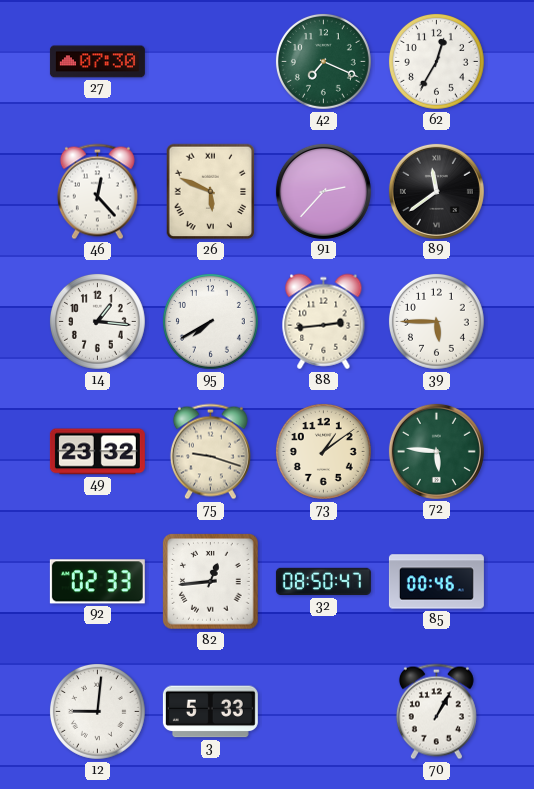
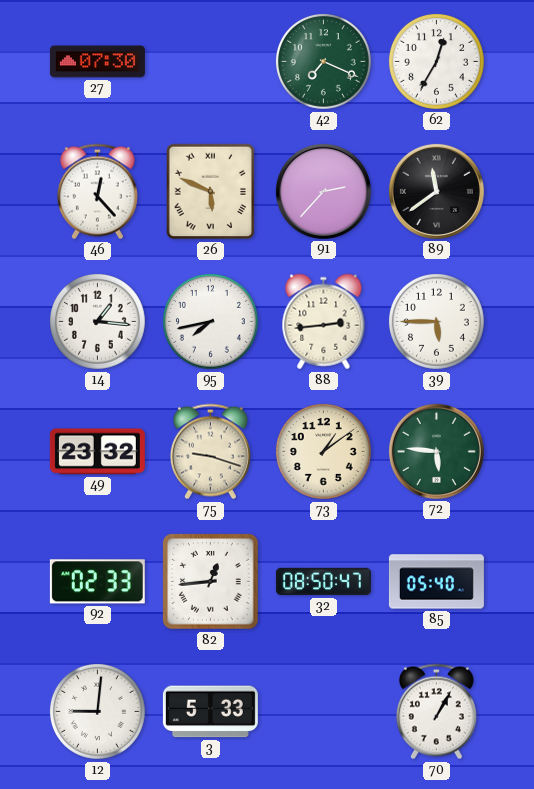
95: 7:40 -> 7:43
85: 00:46 -> 05:40
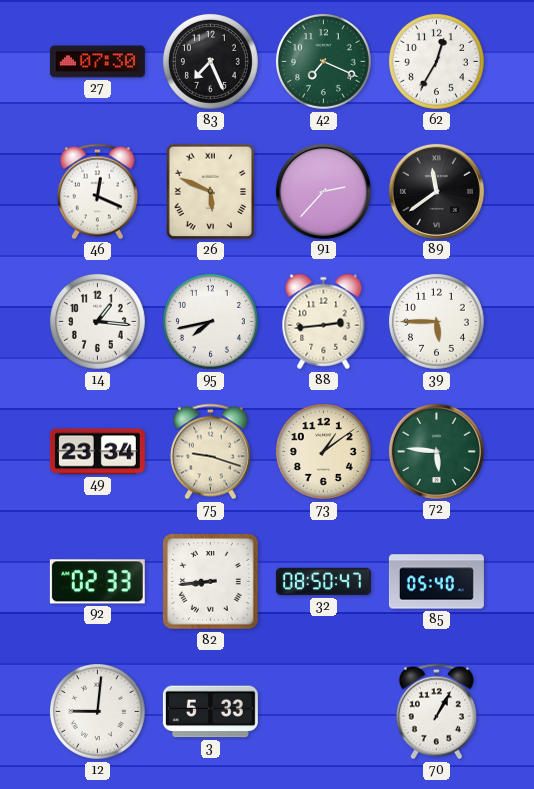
83: none -> 7:26
46: 12:23 -> 12:19
49: 23:32 -> 23:34
82: 12:44 -> 8:44
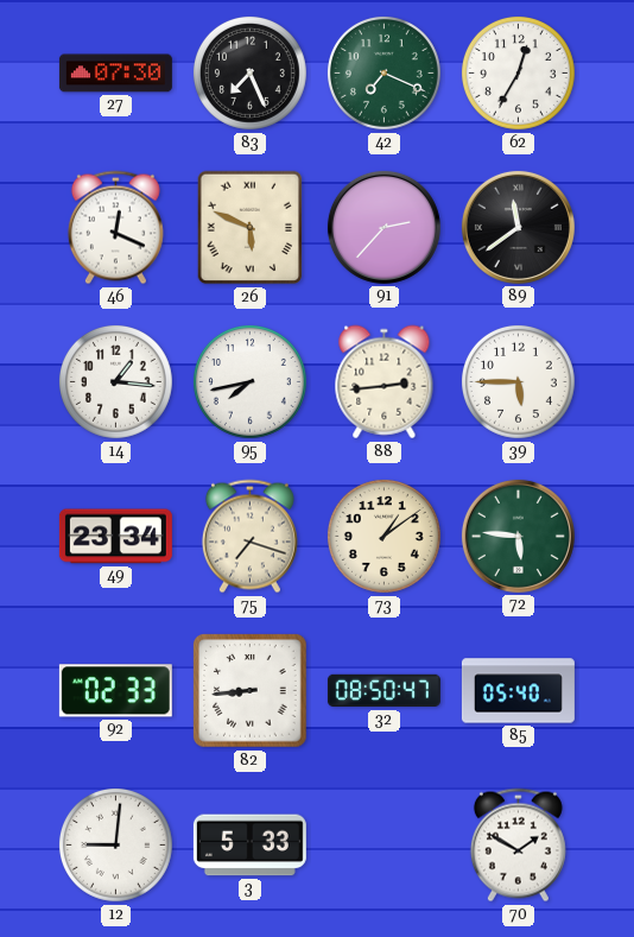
75: 9:18 -> 7:18
70: 1:05 -> 1:50
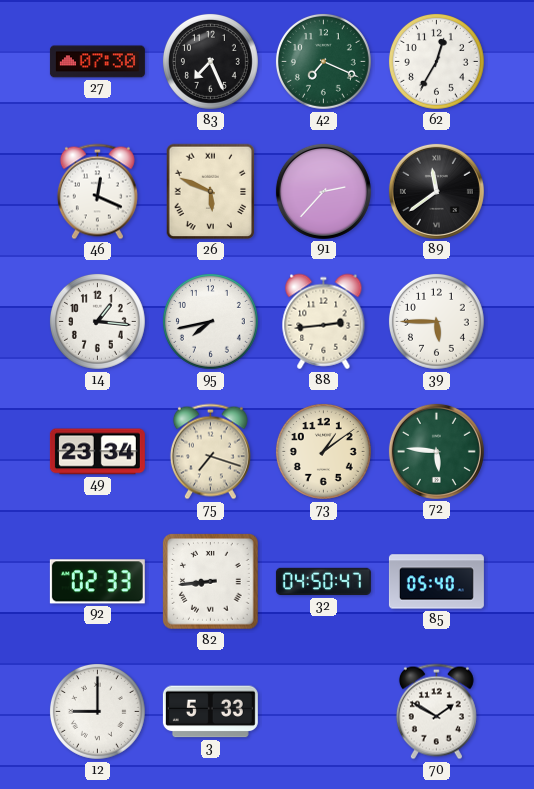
32: 08:50 -> 04:50
12: 9:01 -> 9:00
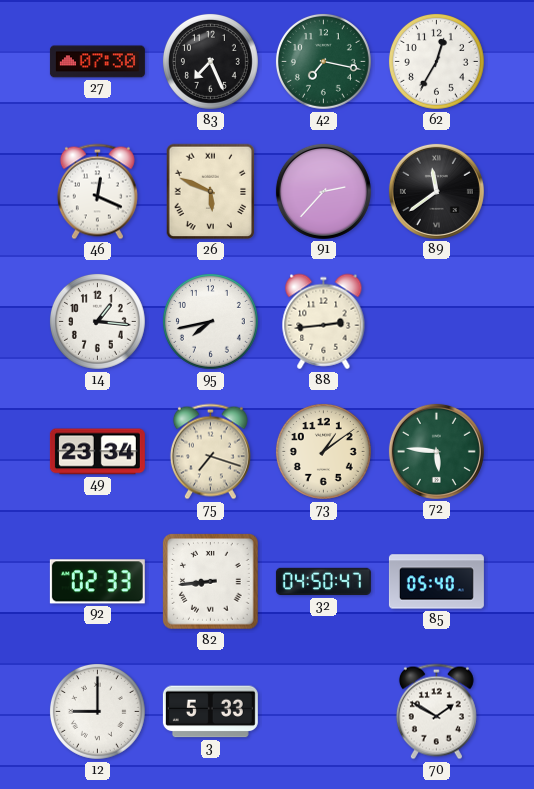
42: 7:19 -> 7:17
39: 5:45 -> none
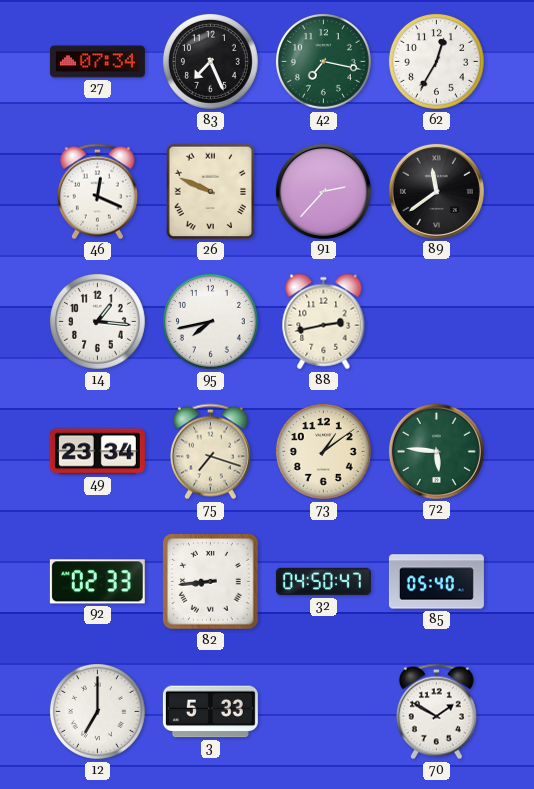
27: 07:30 -> 07:34
26: 5:49 -> 9:49
88: 2:44 -> 2:43
12: 9:00 -> 7:00
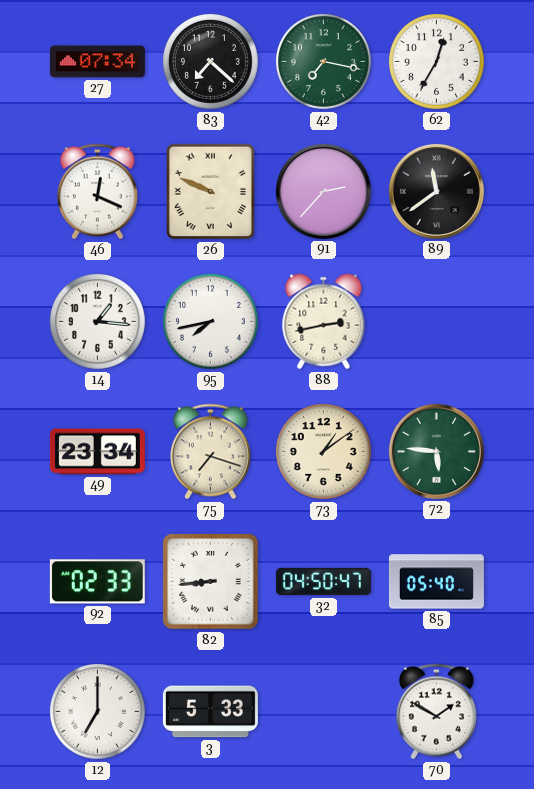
83: 7:26 -> 7:22
